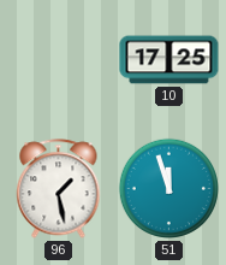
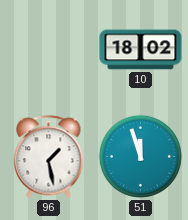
10: 17:25 -> 18:02
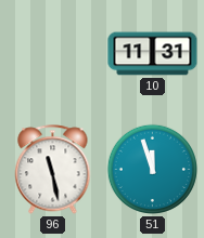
10: 18:02 -> 11:31
96: 1:28 -> 11:28
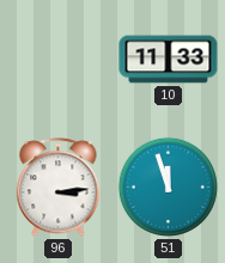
10: 11:31 -> 11:33
96: 11:28 -> 3:14
